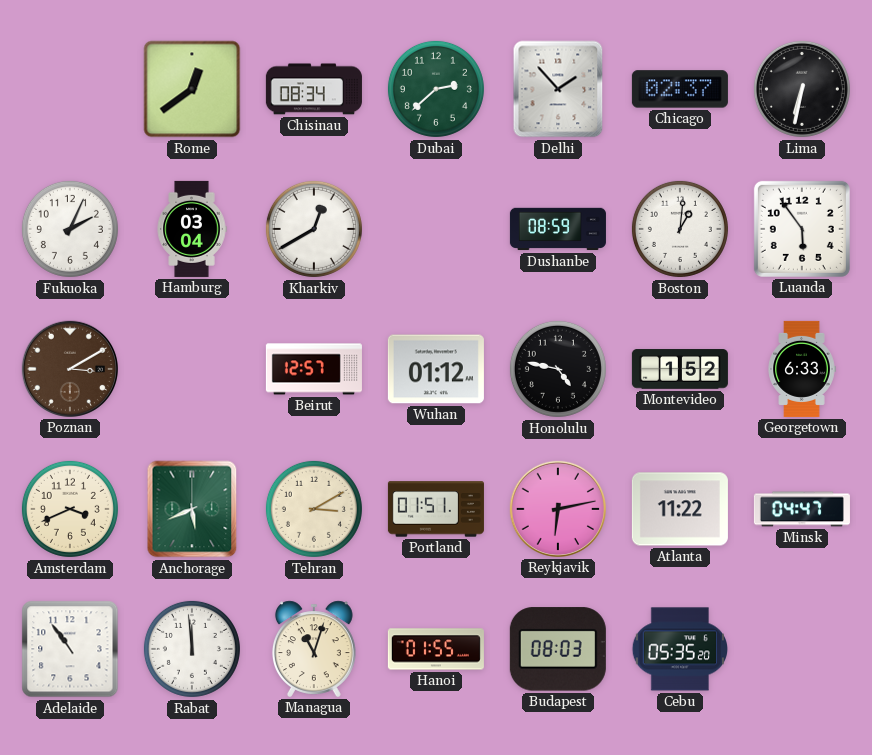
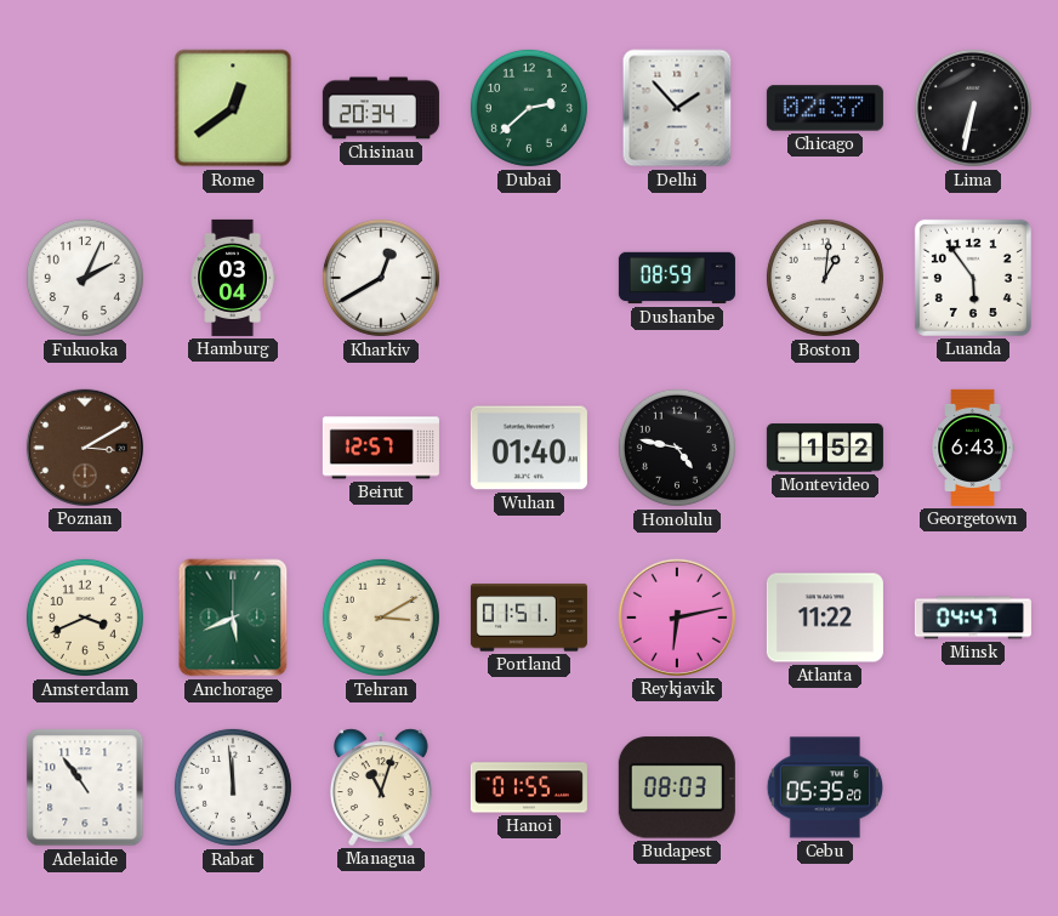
Chisinau: 08:34 -> 20:34
Wuhan: 01:12 -> 01:40
Georgetown: 6:33 -> 6:43
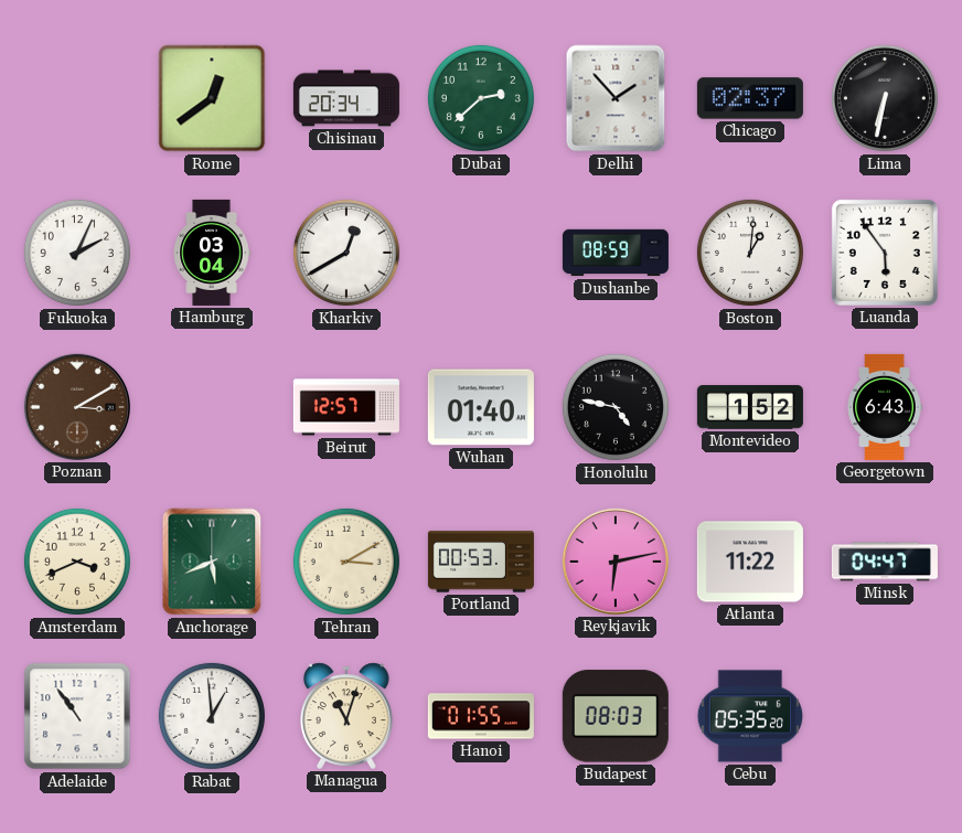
Portland: 01:51 -> 00:53
Rabat: 11:59 -> 12:59
